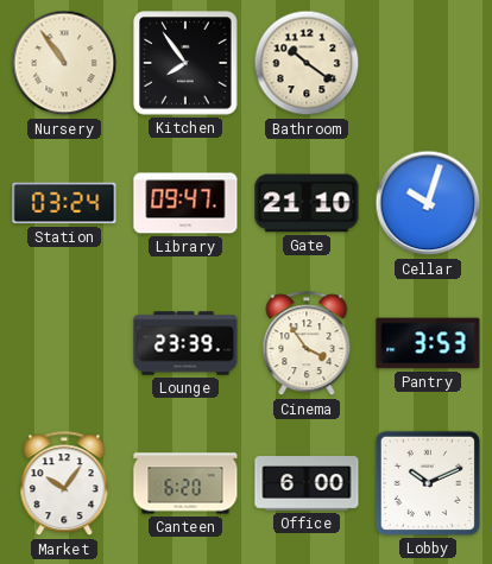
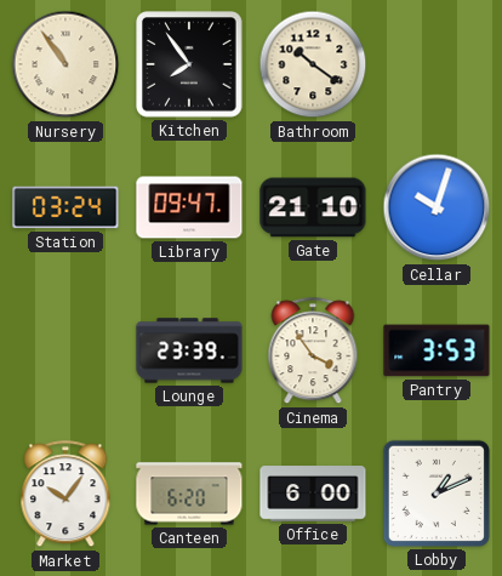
Lobby: 10:11 -> 1:11
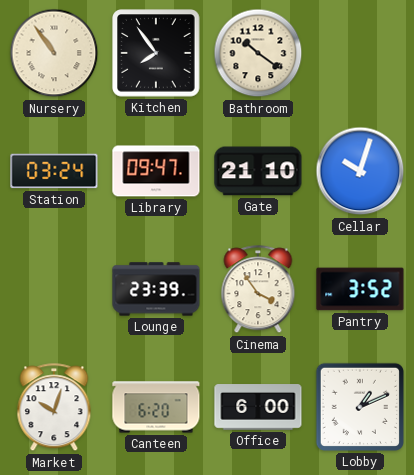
Pantry: 3:53 -> 3:52
Market: 10:06 -> 10:03
